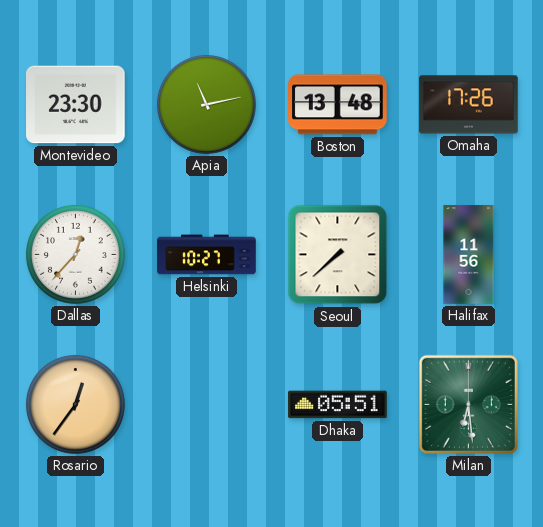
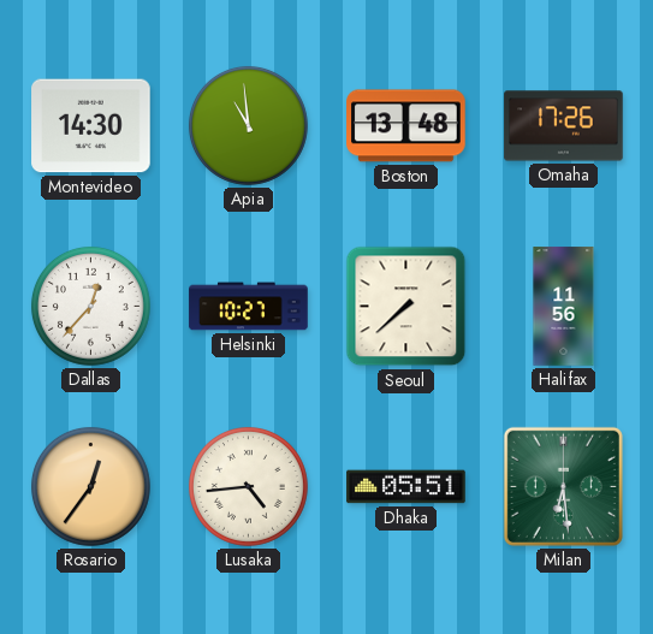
Montevideo: 23:30 -> 14:30
Apia: 11:13 -> 10:59
Lusaka: none -> 4:44
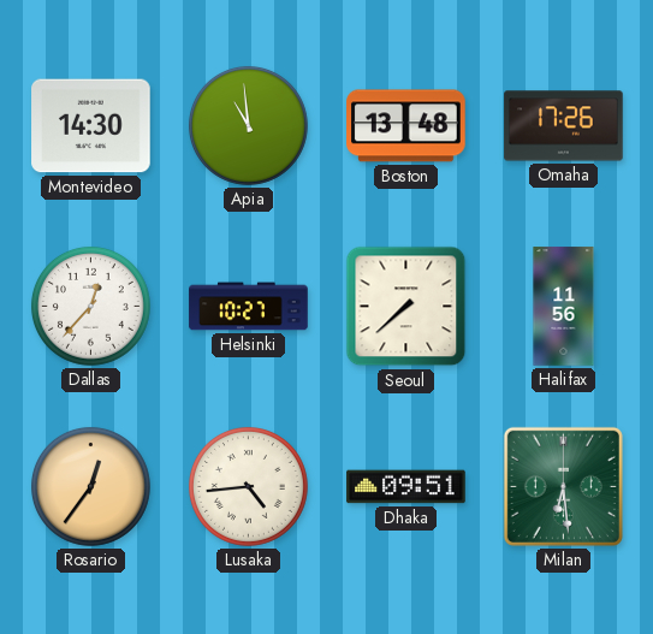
Dhaka: 05:51 -> 09:51
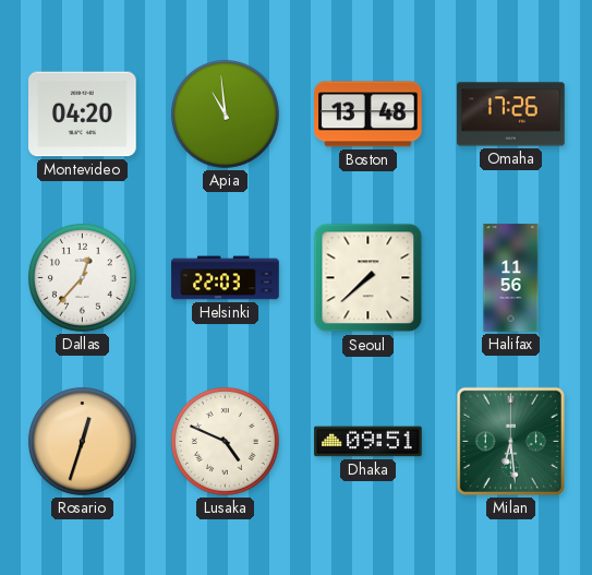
Montevideo: 14:30 -> 04:20
Helsinki: 10:27 -> 22:03
Rosario: 12:36 -> 12:33
Lusaka: 4:44 -> 4:49
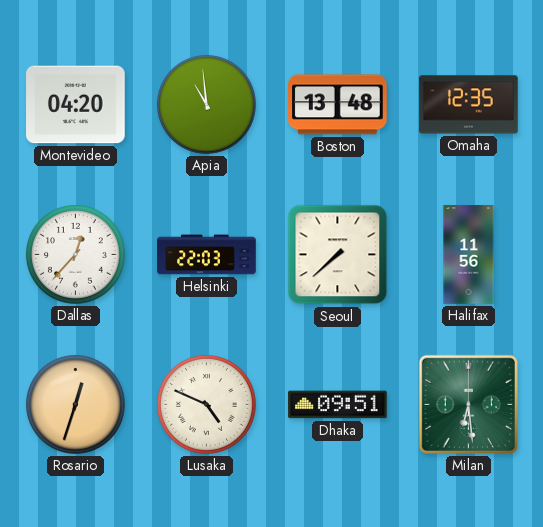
Omaha: 17:26 -> 12:35
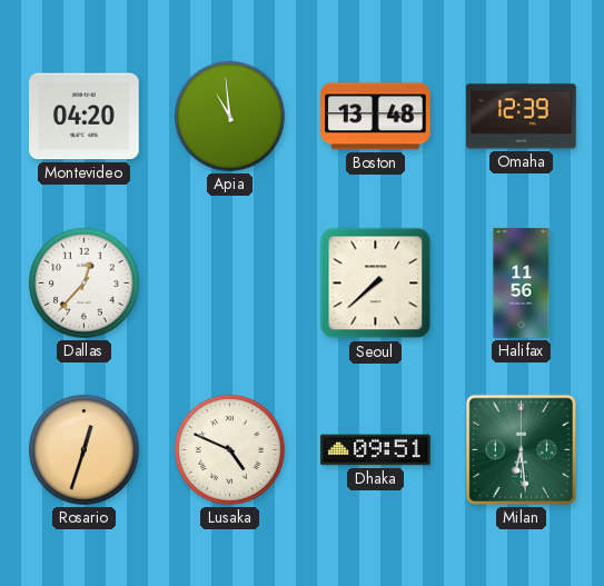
Omaha: 12:35 -> 12:39
Helsinki: 22:03 -> none
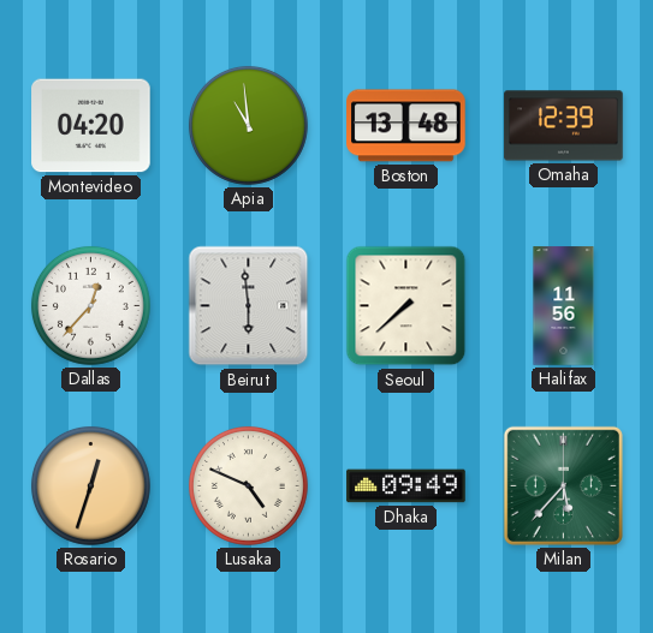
Beirut: none -> 5:59
Dhaka: 09:51 -> 09:49
Milan: 6:29 -> 5:37
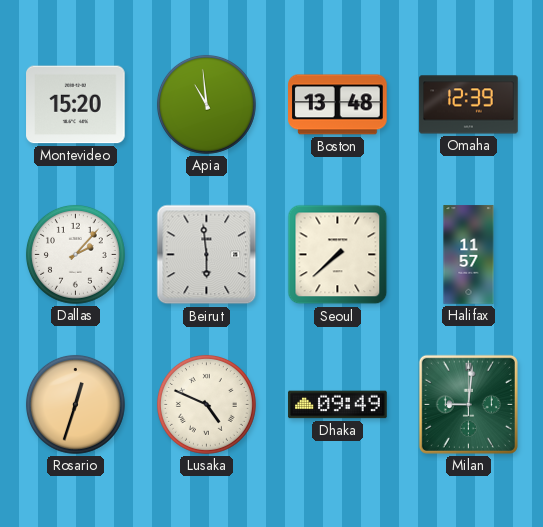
Montevideo: 04:20 -> 15:20
Dallas: 12:37 -> 2:07
Halifax: 11:56 -> 11:57
Milan: 5:37 -> 9:01
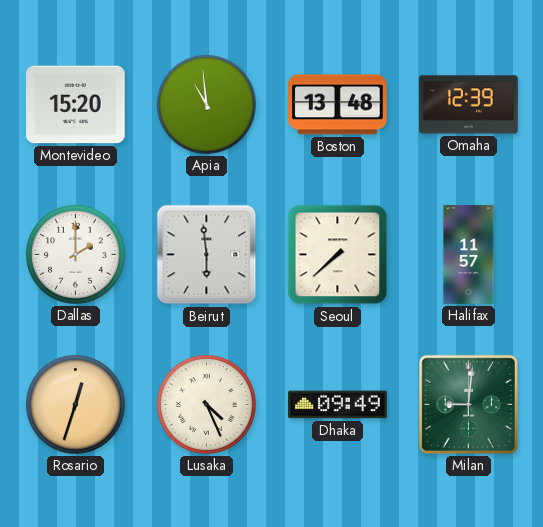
Dallas: 2:07 -> 2:00
Lusaka: 4:49 -> 4:26
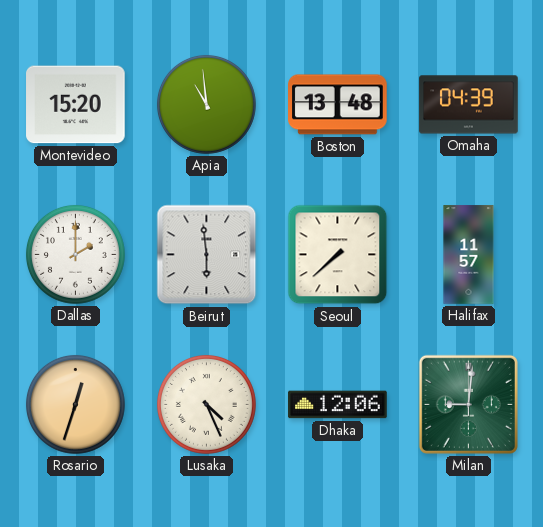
Omaha: 12:39 -> 04:39
Dhaka: 09:49 -> 12:06
